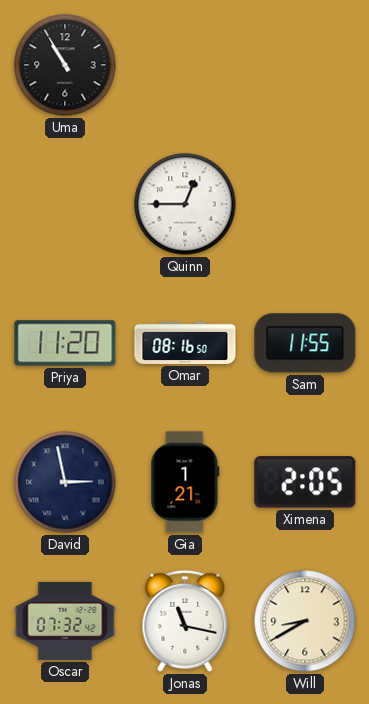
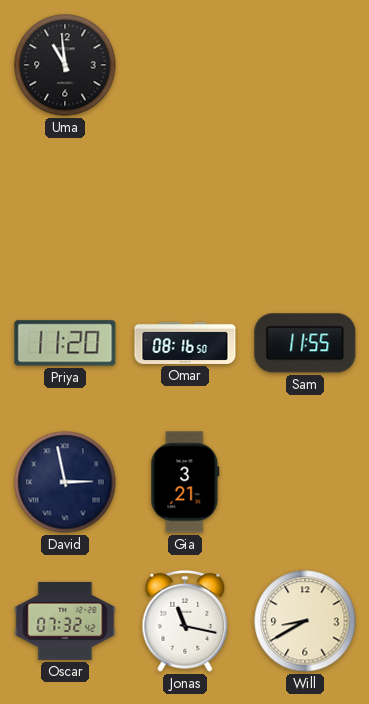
Uma: 10:55 -> 10:59
Quinn: 12:45 -> none
Gia: 1:21 -> 3:21
Ximena: 2:05 -> none
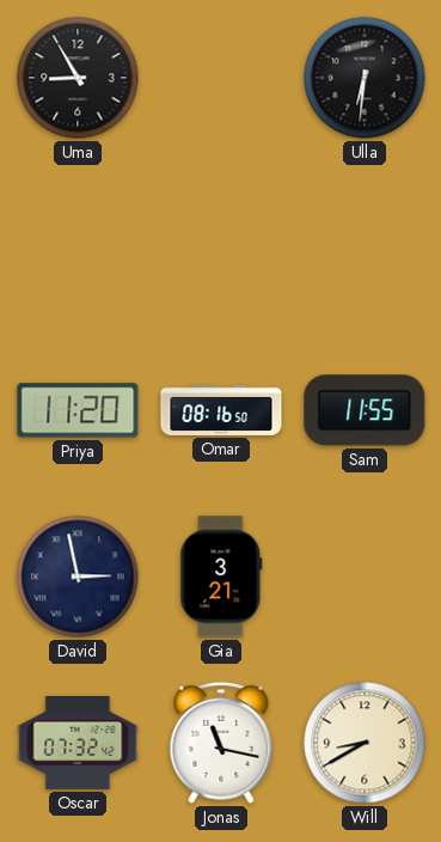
Uma: 10:59 -> 8:55
Ulla: none -> 6:31
